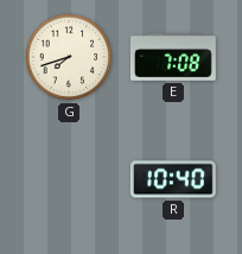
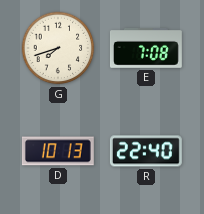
D: none -> 10:13
R: 10:40 -> 22:40
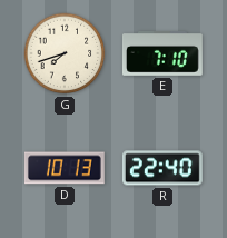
E: 7:08 -> 7:10
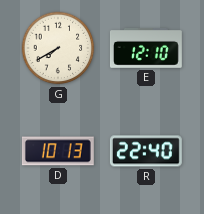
G: 7:42 -> 7:40
E: 7:10 -> 12:10
